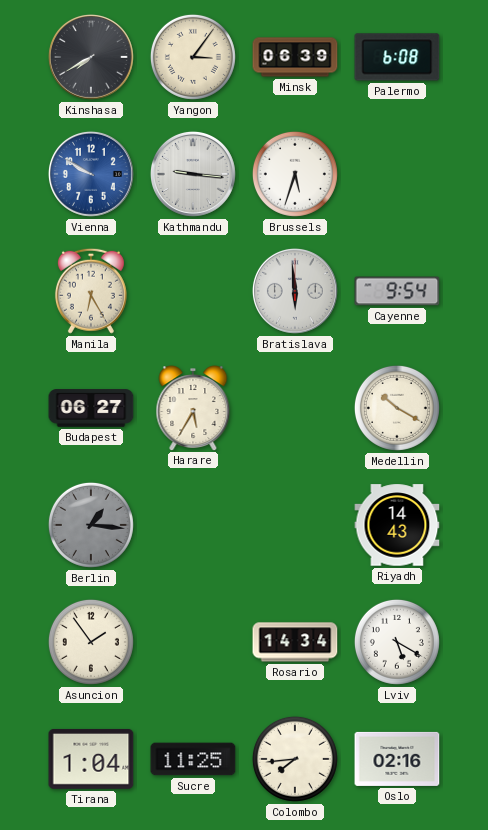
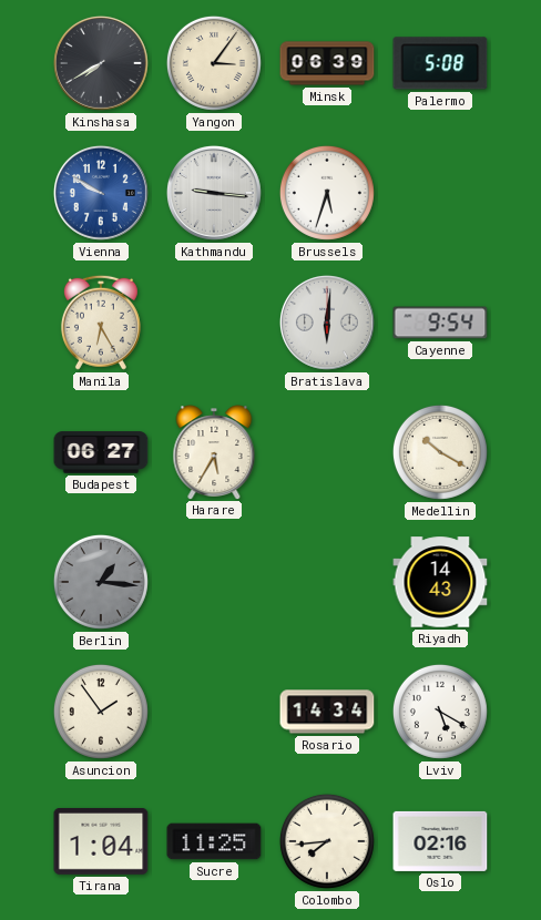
Palermo: 6:08 -> 5:08
Bratislava: 5:59 -> 6:01
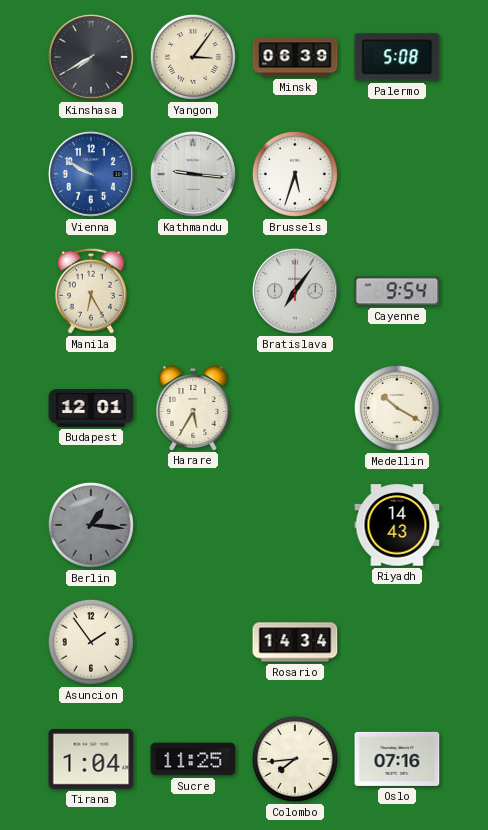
Bratislava: 6:01 -> 7:06
Budapest: 06:27 -> 12:01
Lviv: 5:20 -> none
Oslo: 02:16 -> 07:16
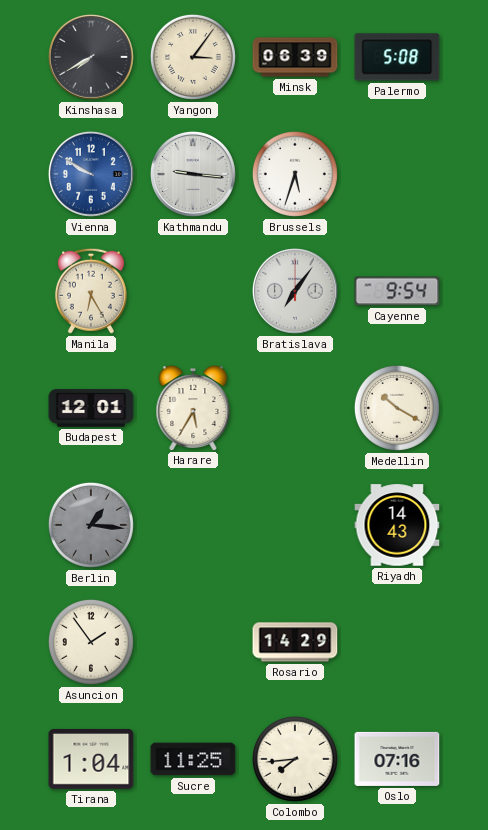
Rosario: 14:34 -> 14:29
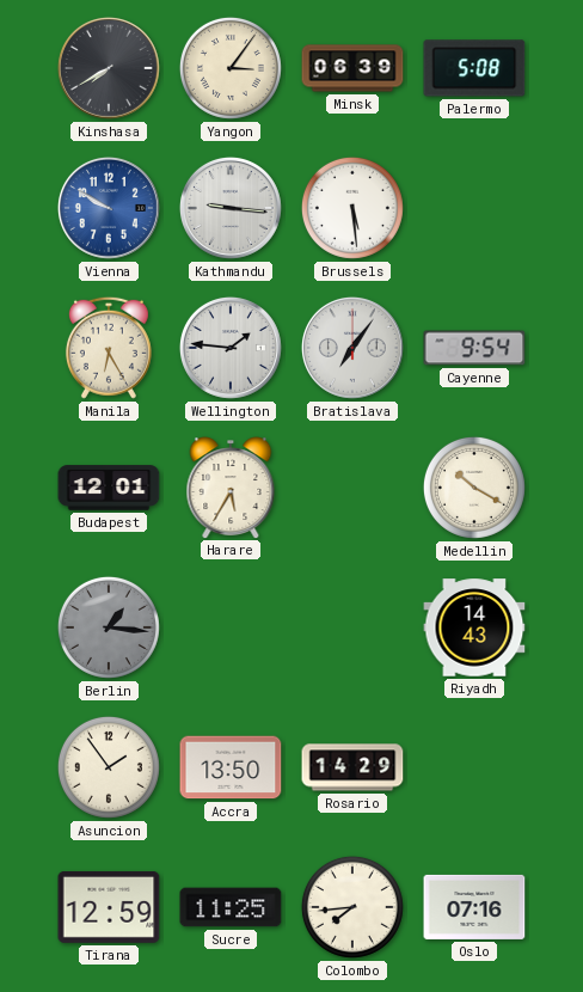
Brussels: 5:33 -> 5:29
Wellington: none -> 1:46
Accra: none -> 13:50
Tirana: 1:04 -> 12:59
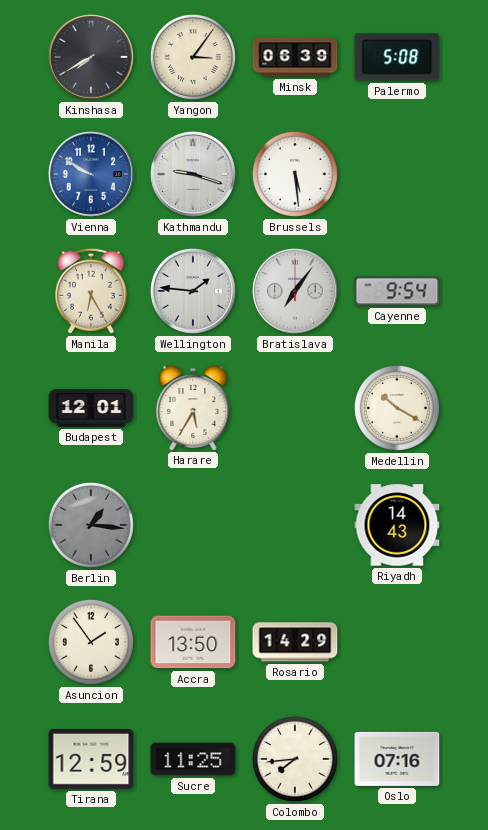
Kathmandu: 9:16 -> 9:18
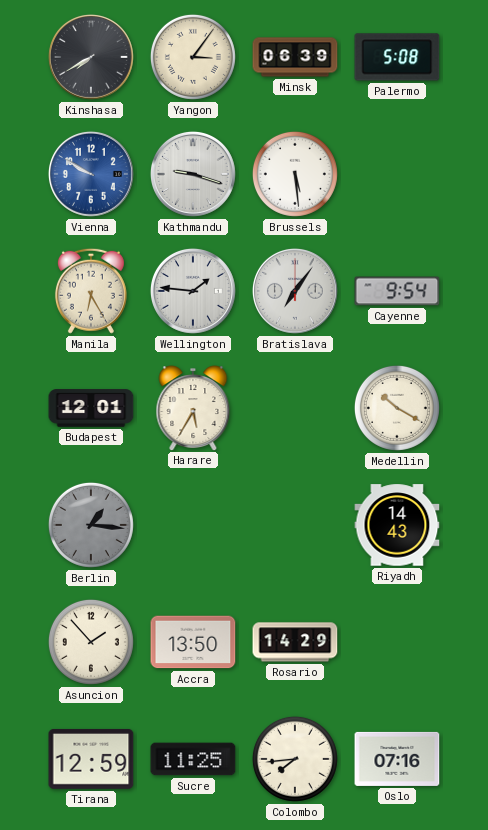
Asuncion: 1:54 -> 1:53
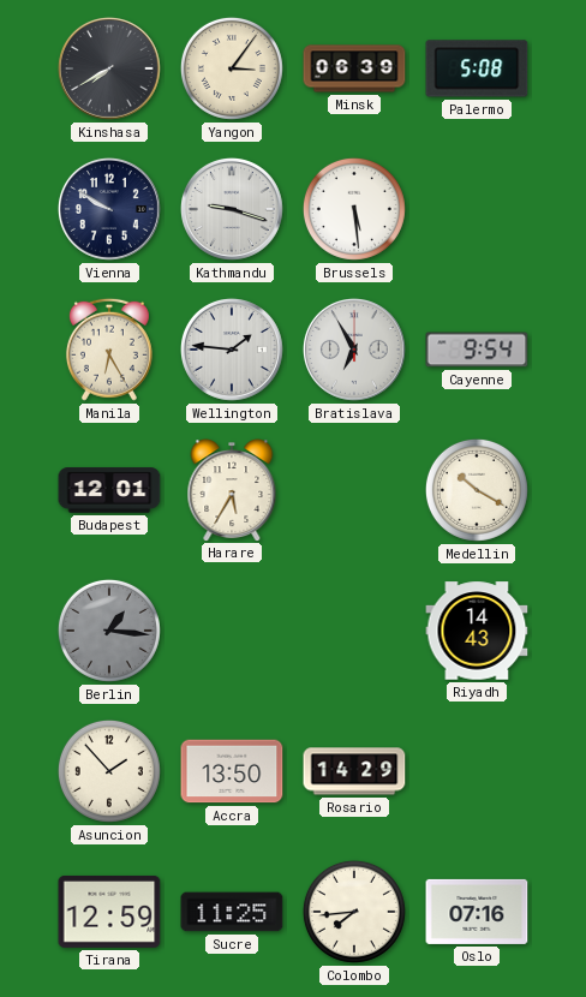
Vienna dial: blue -> navy
Bratislava: 7:06 -> 6:55
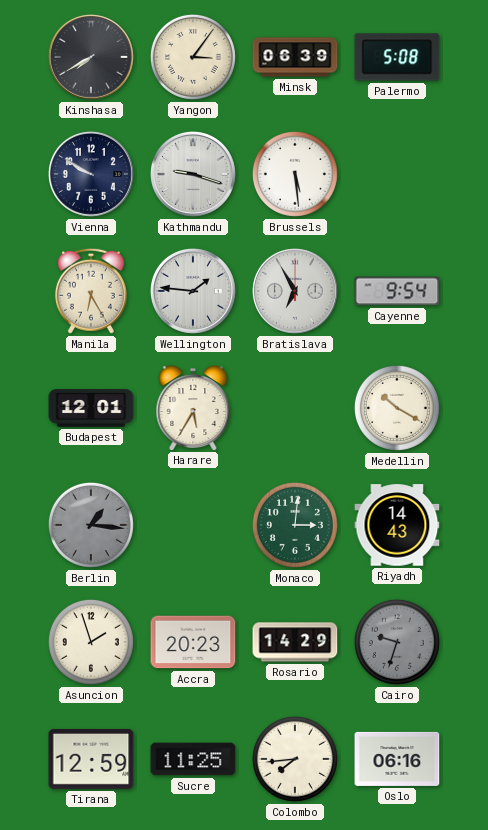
Monaco: none -> 3:01
Asuncion: 1:53 -> 1:57
Accra: 13:50 -> 20:23
Cairo: none -> 9:33
Oslo: 07:16 -> 06:16
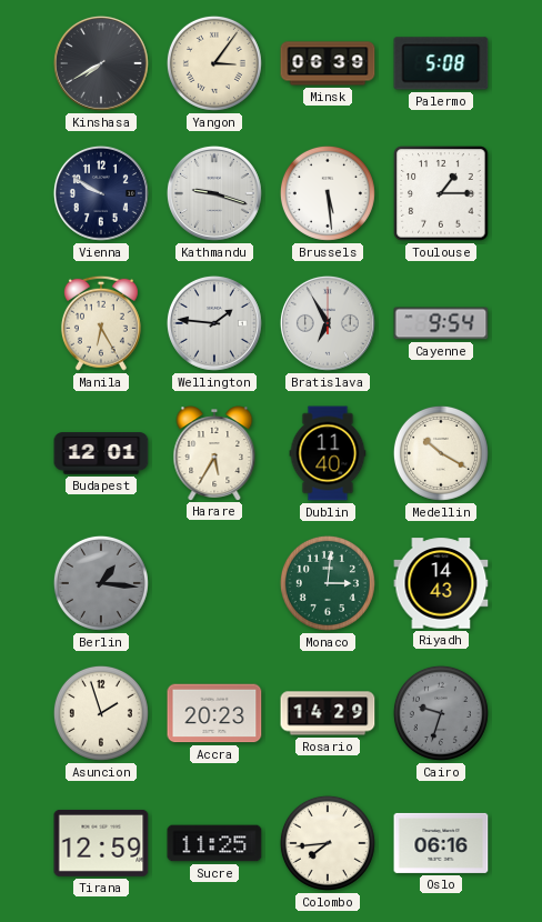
Toulouse: none -> 1:15
Dublin: none -> 11:40
